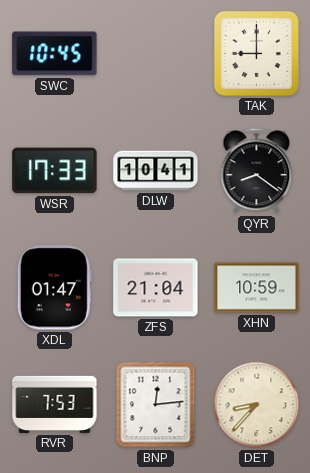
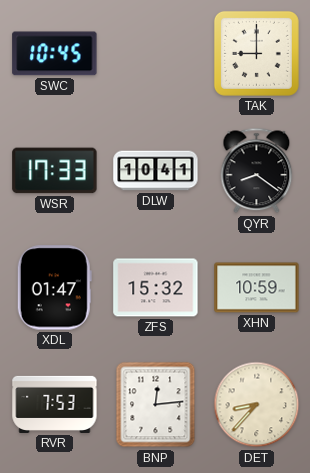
ZFS: 21:04 -> 15:32
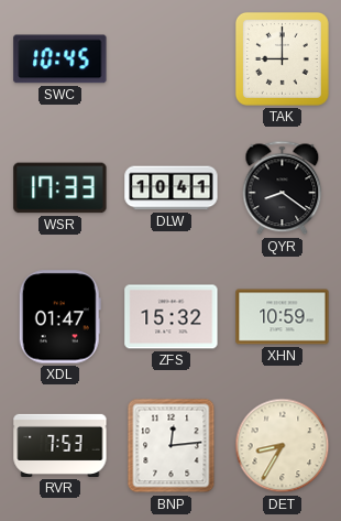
DET: 8:37 -> 8:35
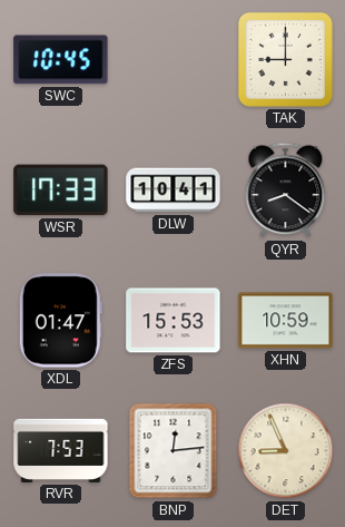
ZFS: 15:32 -> 15:53
DET: 8:35 -> 8:56
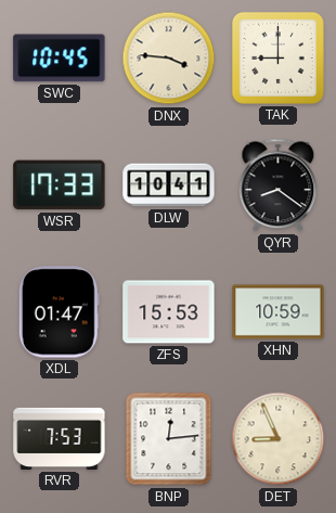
DNX: none -> 3:46
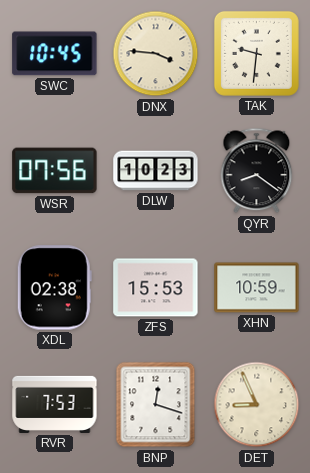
TAK: 9:00 -> 9:31
WSR: 17:33 -> 07:56
DLW: 10:41 -> 10:23
XDL: 01:47 -> 02:38
BNP: 12:14 -> 12:18
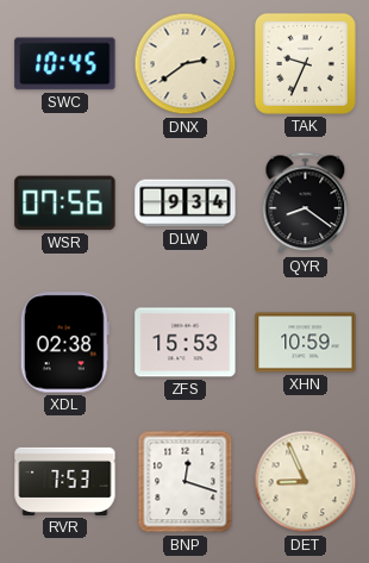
DNX: 3:46 -> 2:39
TAK: 9:31 -> 9:34
DLW: 10:23 -> 9:34
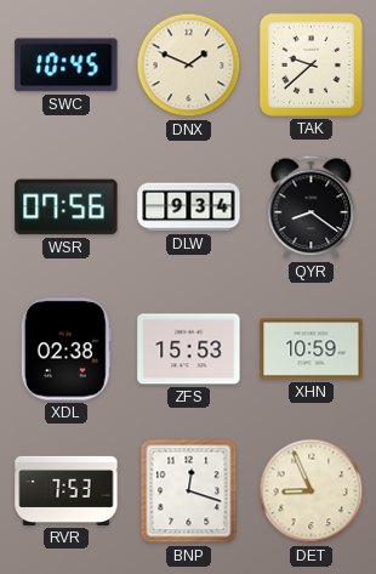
DNX: 2:39 -> 1:49
TAK: 9:34 -> 9:38
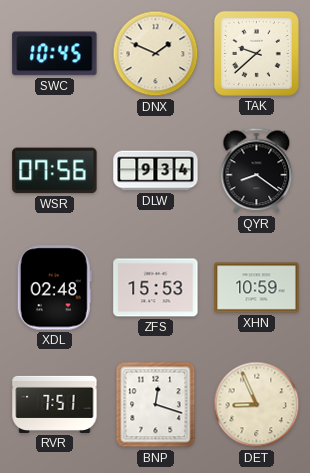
XDL: 02:38 -> 02:48
RVR: 7:53 -> 7:51
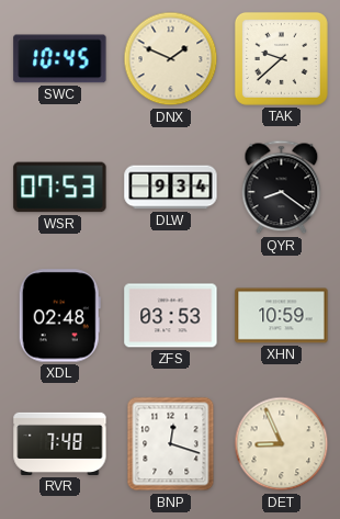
WSR: 07:56 -> 07:53
ZFS: 15:53 -> 03:53
RVR: 7:51 -> 7:48
